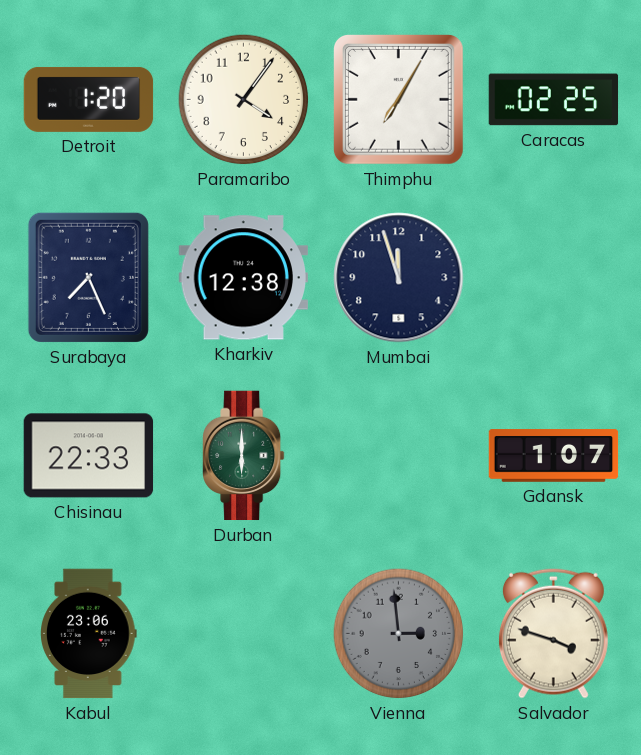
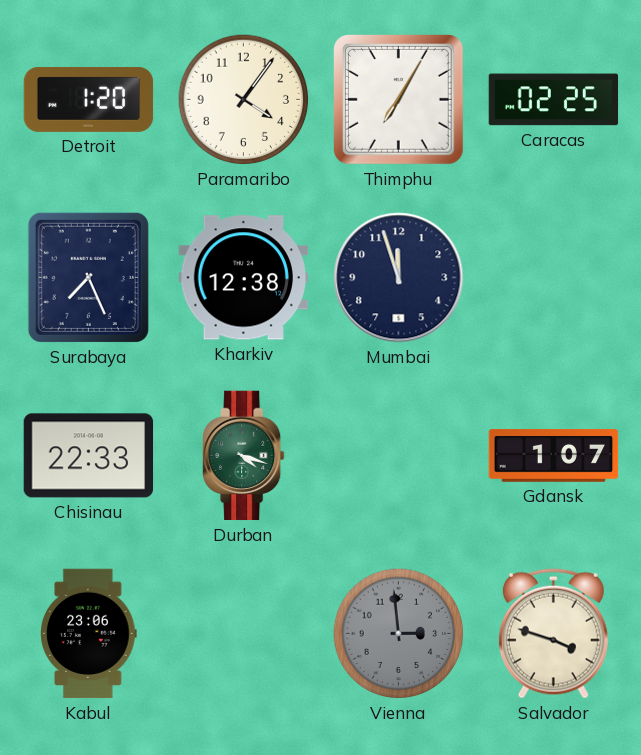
Durban: 6:00 -> 4:18
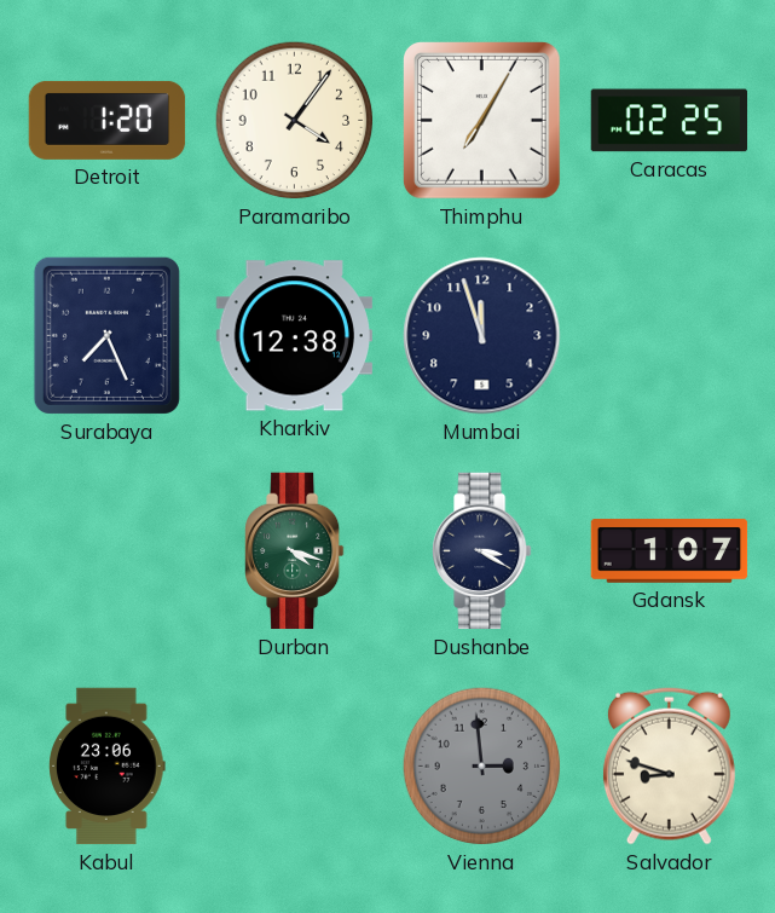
Chisinau: 22:33 -> none
Dushanbe: none -> 3:20
Salvador: 3:48 -> 8:48
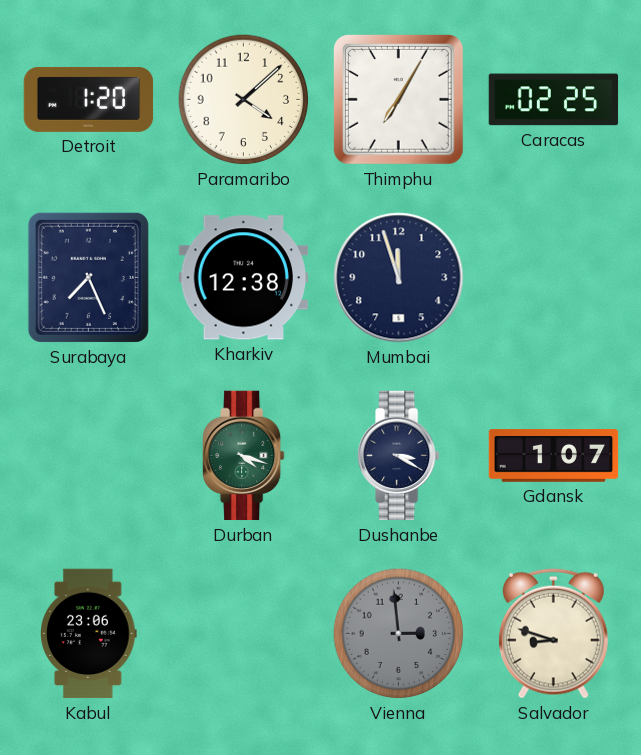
Paramaribo: 4:06 -> 4:08
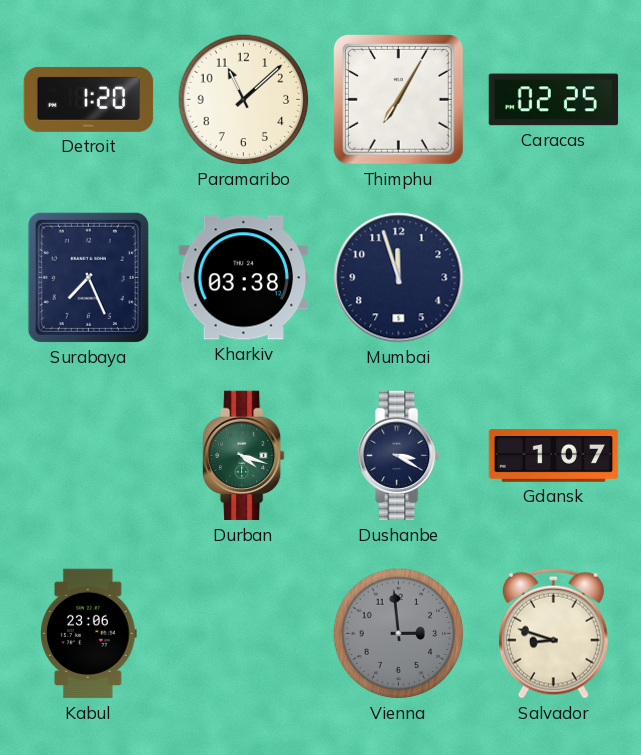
Paramaribo: 4:08 -> 11:08
Kharkiv: 12:38 -> 03:38
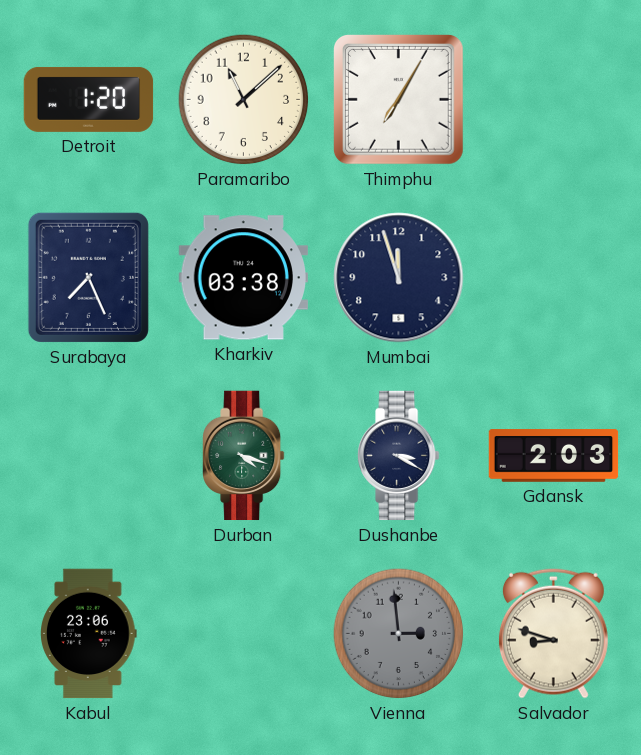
Caracas: 02:25 -> none
Gdansk: 1:07 -> 2:03
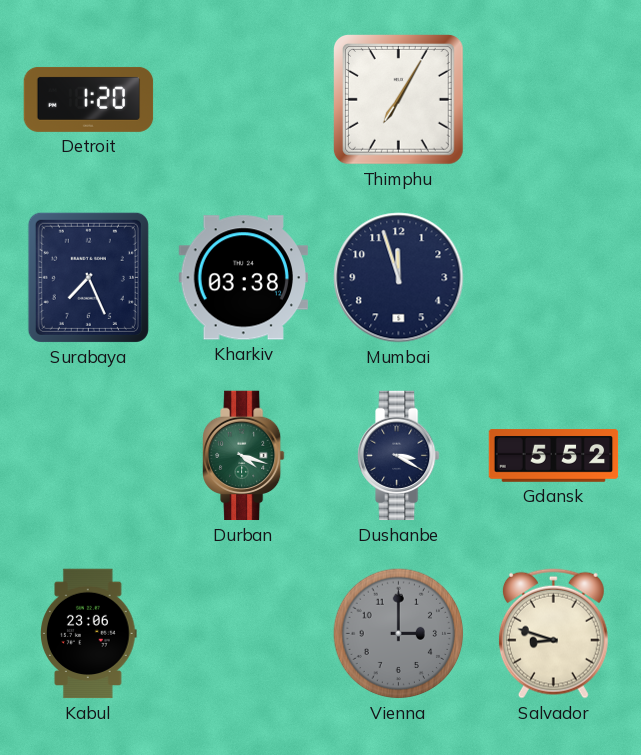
Paramaribo: 11:08 -> none
Gdansk: 2:03 -> 5:52
Vienna: 2:59 -> 3:00
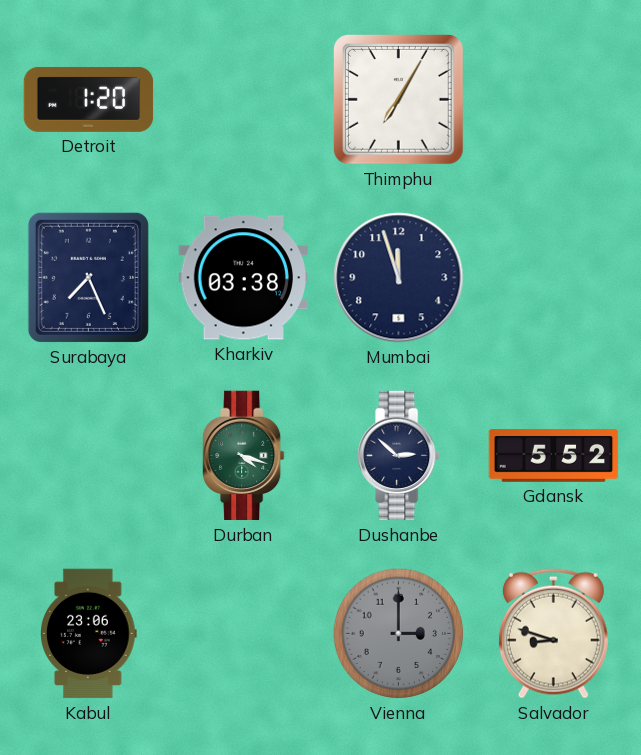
Dushanbe: 3:20 -> 2:52
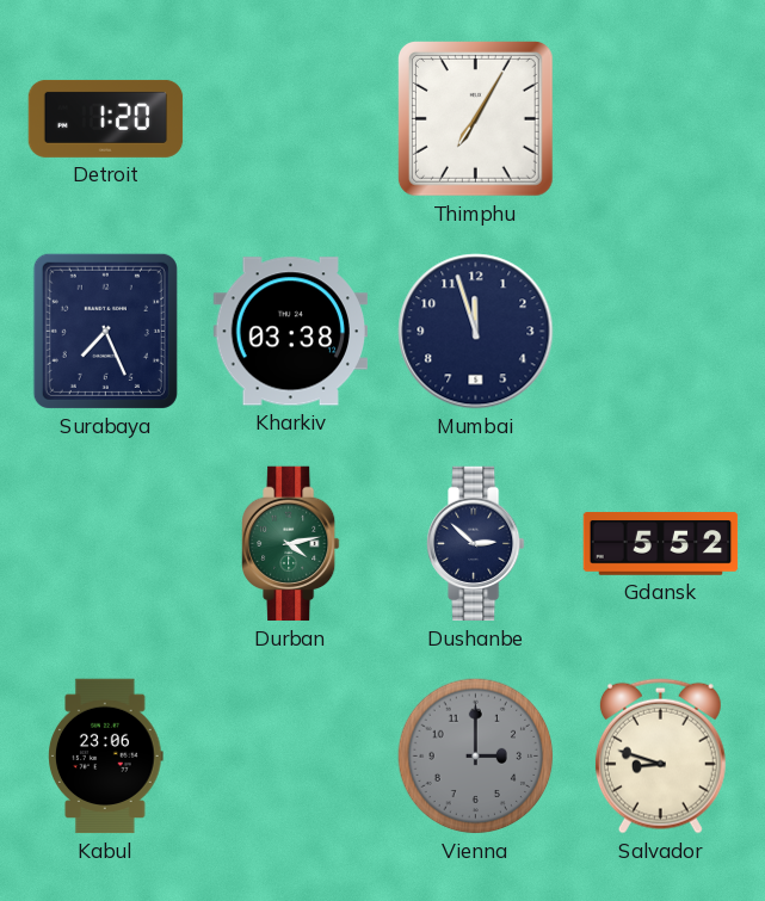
Durban: 4:18 -> 4:13
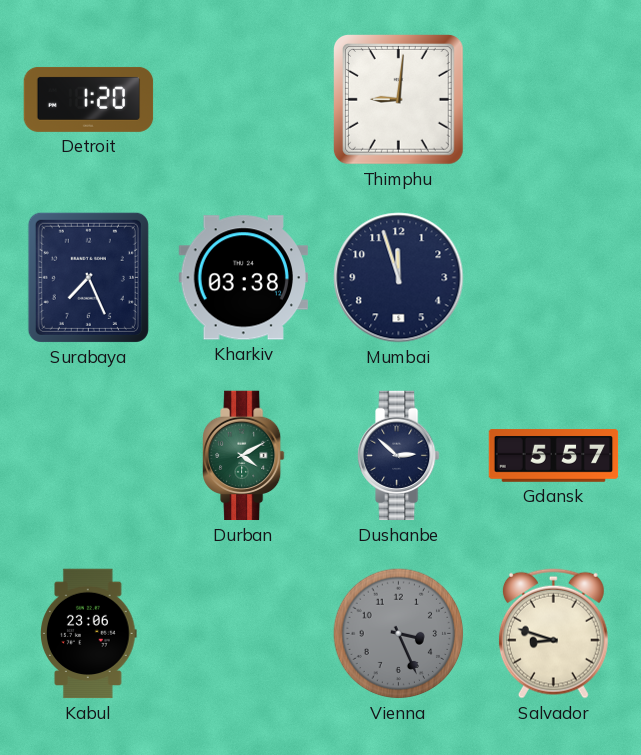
Thimphu: 7:05 -> 9:01
Durban: 4:13 -> 4:10
Gdansk: 5:52 -> 5:57
Vienna: 3:00 -> 3:26
